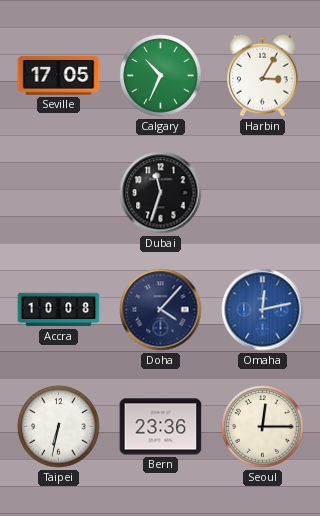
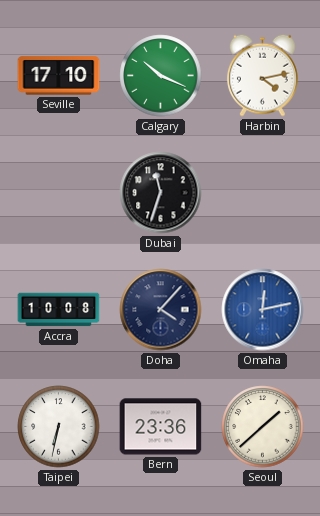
Seville: 17:05 -> 17:10
Calgary: 10:34 -> 10:19
Harbin: 3:05 -> 4:13
Seoul: 12:15 -> 1:38
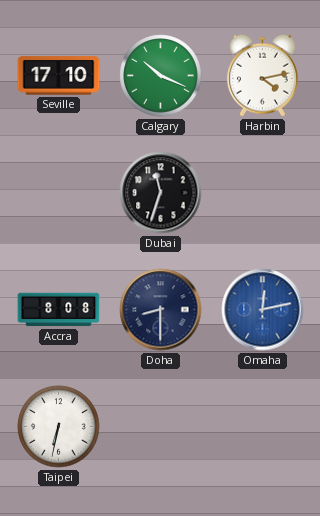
Accra: 10:08 -> 8:08
Doha: 4:07 -> 8:30
Bern: 23:36 -> none
Seoul: 1:38 -> none
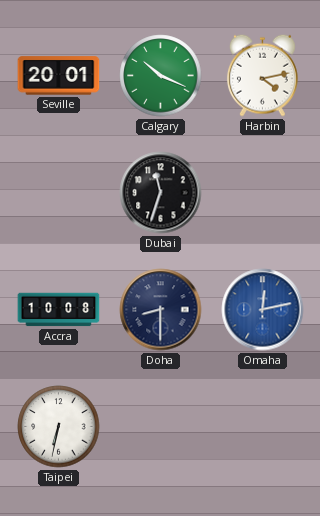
Seville: 17:10 -> 20:01
Accra: 8:08 -> 10:08
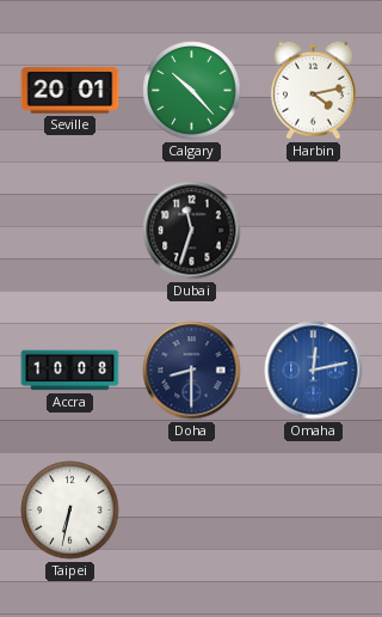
Calgary: 10:19 -> 10:23
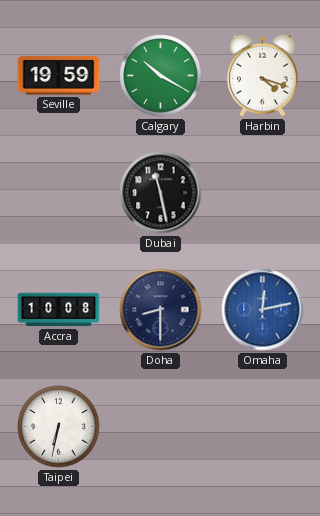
Seville: 20:01 -> 19:59
Calgary: 10:23 -> 10:20
Harbin: 4:13 -> 4:18
Dubai: 11:33 -> 11:28
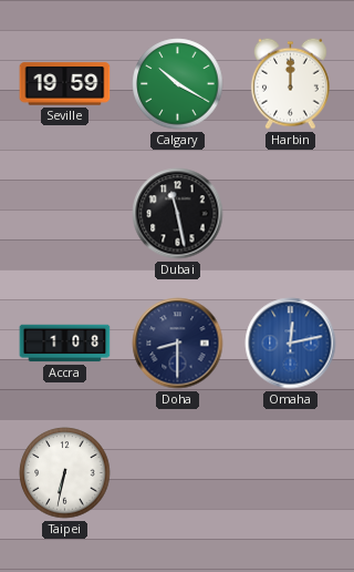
Harbin: 4:18 -> 12:00
Accra: 10:08 -> 1:08
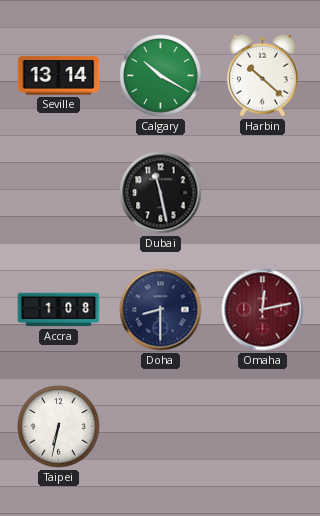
Seville: 19:59 -> 13:14
Harbin: 12:00 -> 10:22
Omaha dial: blue -> burgundy
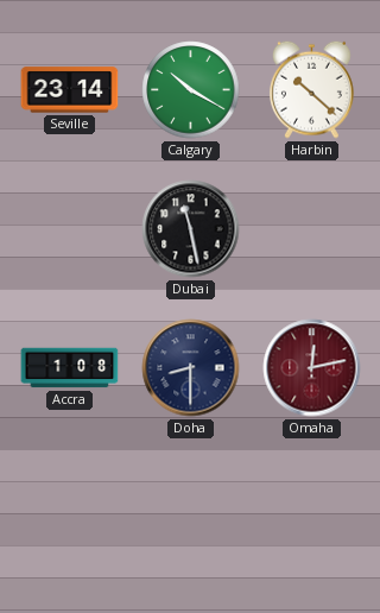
Seville: 13:14 -> 23:14
Taipei: 6:32 -> none
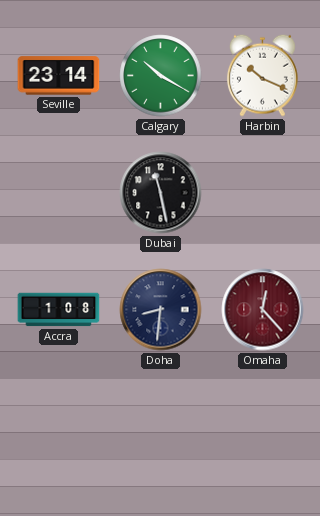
Harbin: 10:22 -> 10:19
Doha: 8:30 -> 8:31
Omaha: 12:13 -> 12:23
